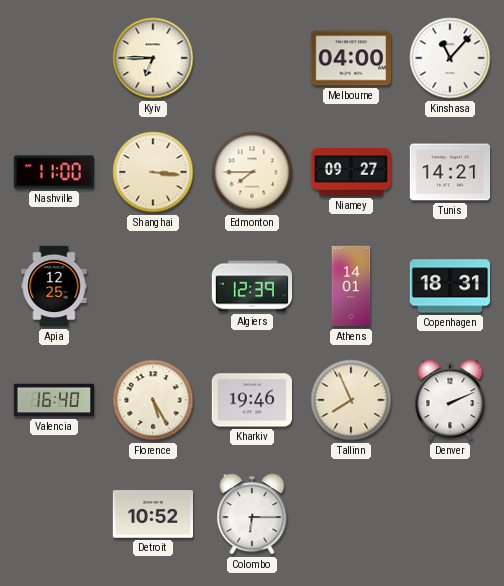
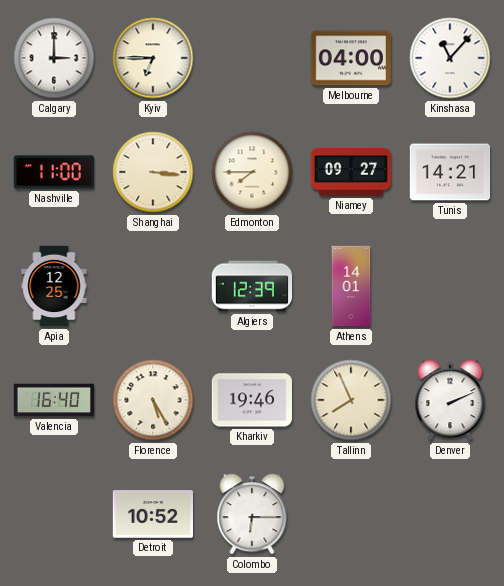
Calgary: none -> 3:00
Copenhagen: 18:31 -> none
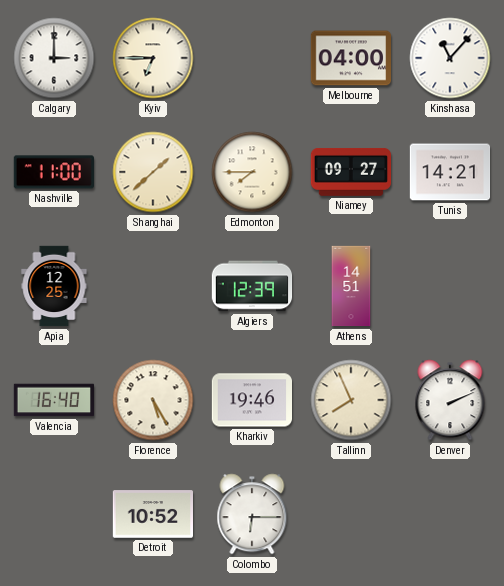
Shanghai: 3:16 -> 1:38
Athens: 14:01 -> 14:51
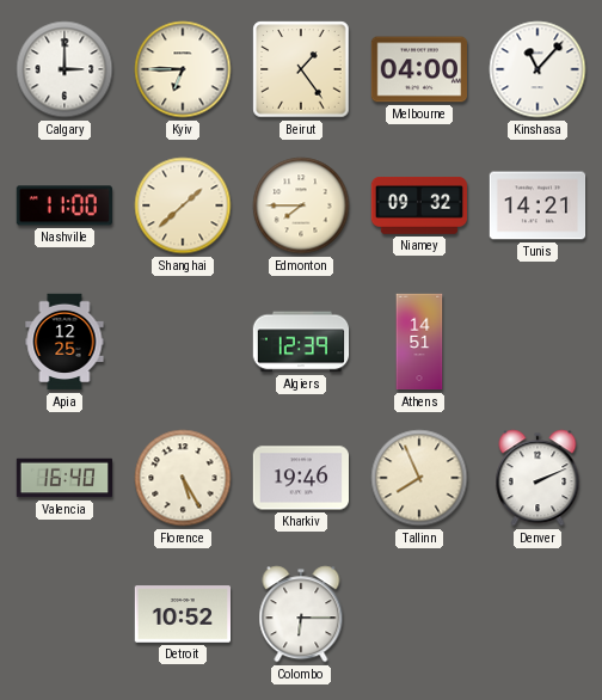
Beirut: none -> 1:24
Niamey: 09:27 -> 09:32
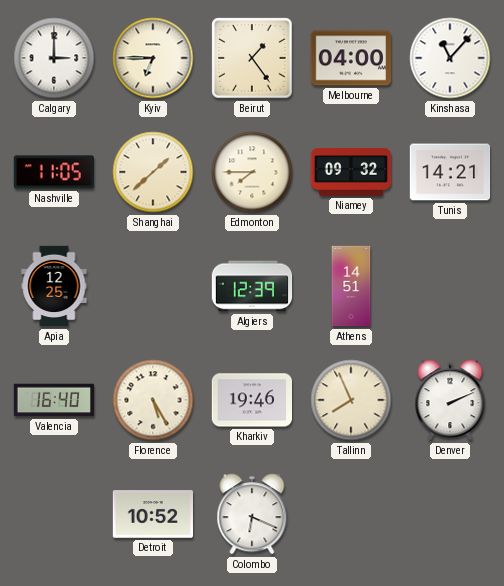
Nashville: 11:00 -> 11:05
Colombo: 6:15 -> 6:19
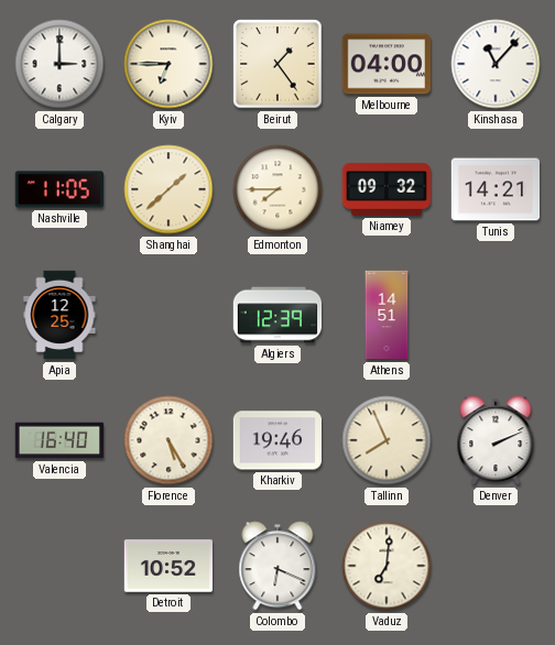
Vaduz: none -> 7:01
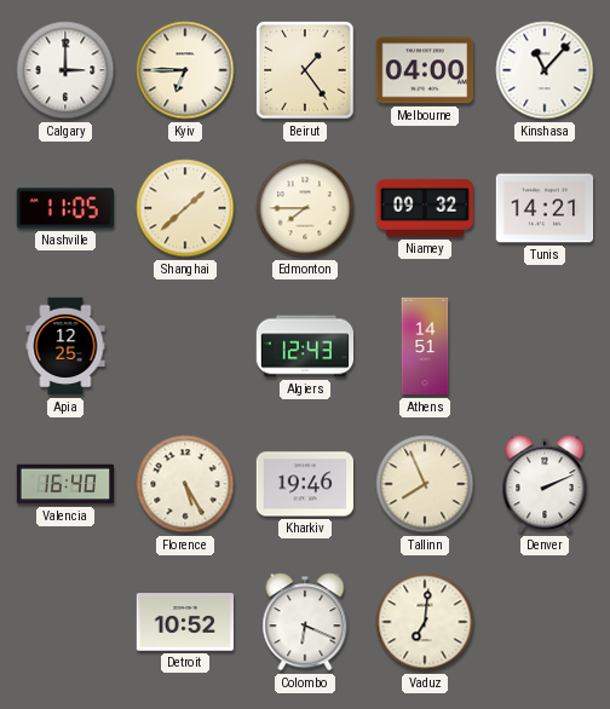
Algiers: 12:39 -> 12:43
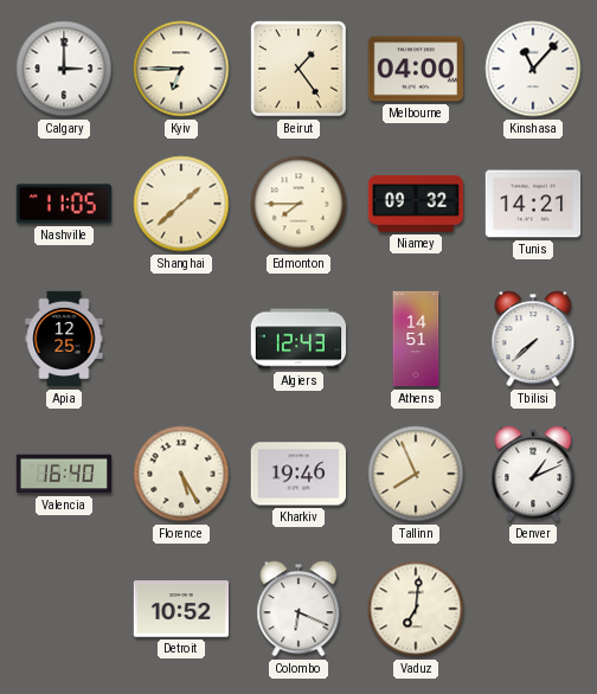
Tbilisi: none -> 7:38
Denver: 2:11 -> 1:11
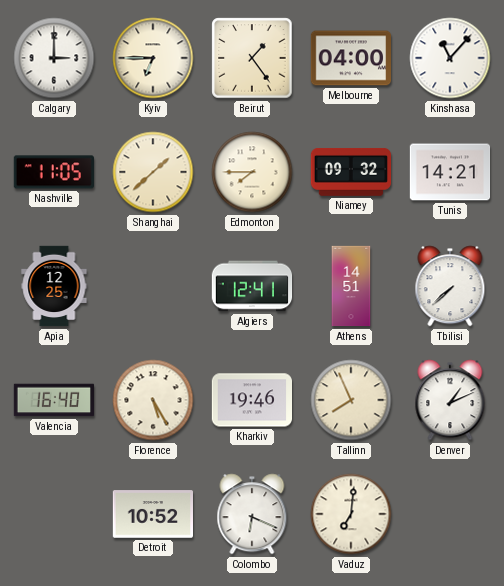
Algiers: 12:43 -> 12:41
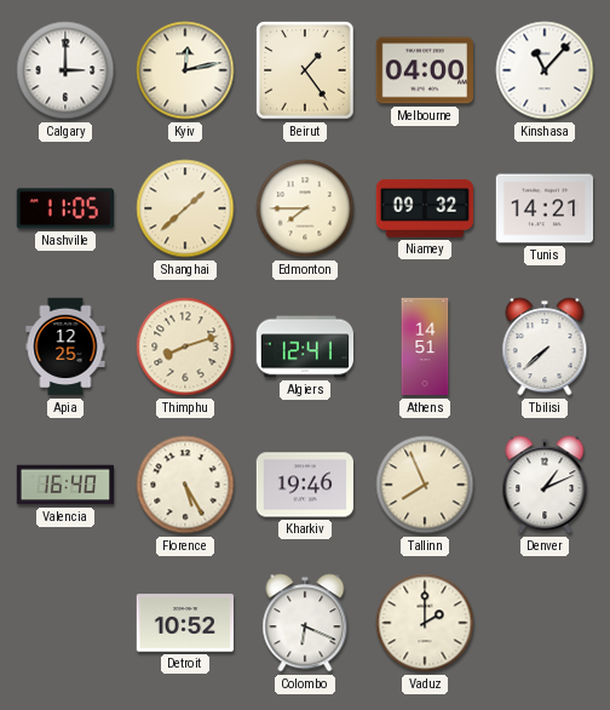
Kyiv: 6:45 -> 12:13
Thimphu: none -> 8:12
Vaduz: 7:01 -> 2:00
